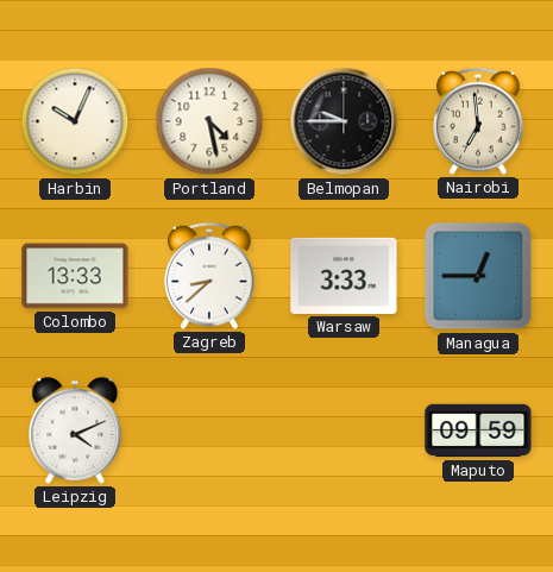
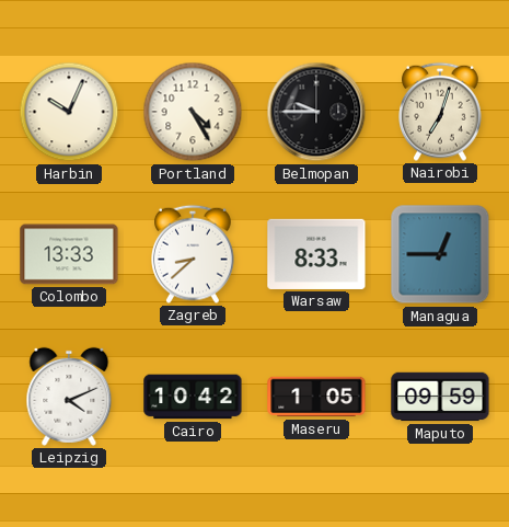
Portland: 4:28 -> 4:25
Nairobi: 6:59 -> 7:03
Warsaw: 3:33 -> 8:33
Cairo: none -> 10:42
Maseru: none -> 1:05
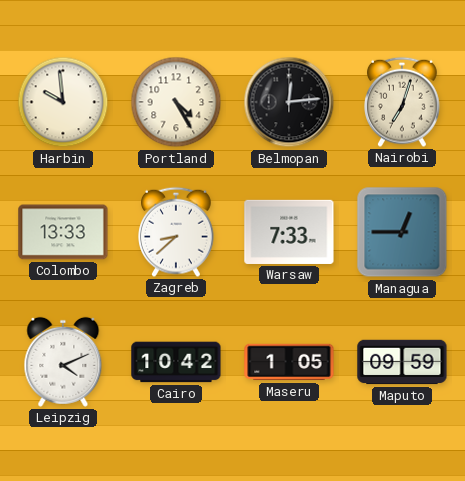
Harbin: 10:04 -> 9:59
Belmopan: 9:45 -> 12:14
Warsaw: 8:33 -> 7:33
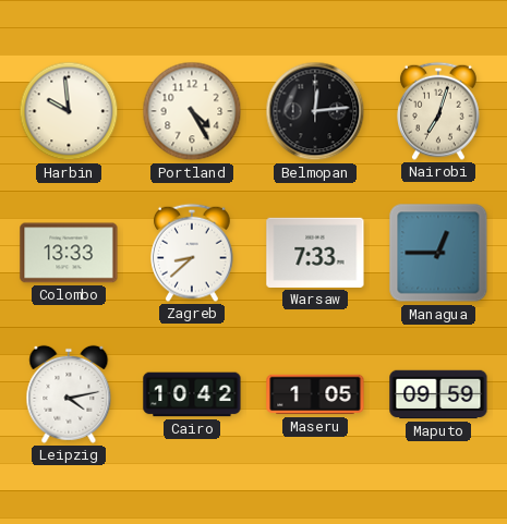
Leipzig: 4:11 -> 4:13
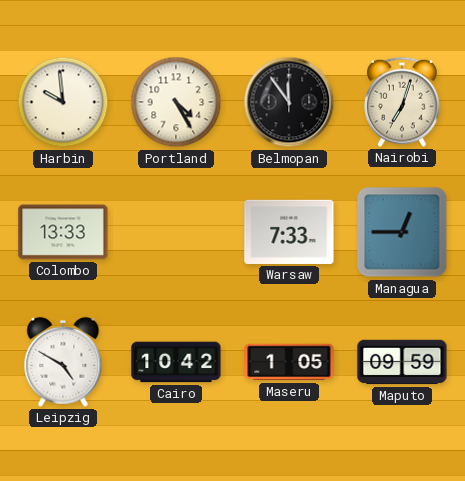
Belmopan: 12:14 -> 11:54
Zagreb: 8:38 -> none
Leipzig: 4:13 -> 4:50
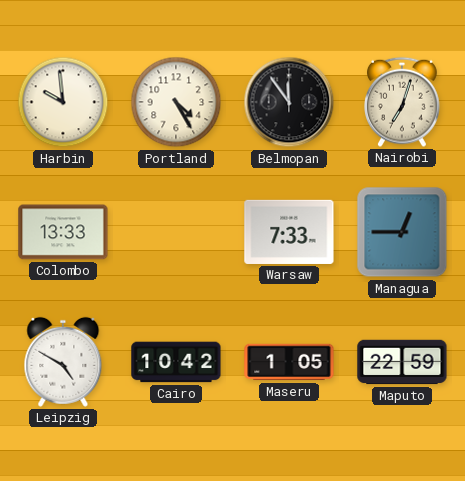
Maputo: 09:59 -> 22:59
